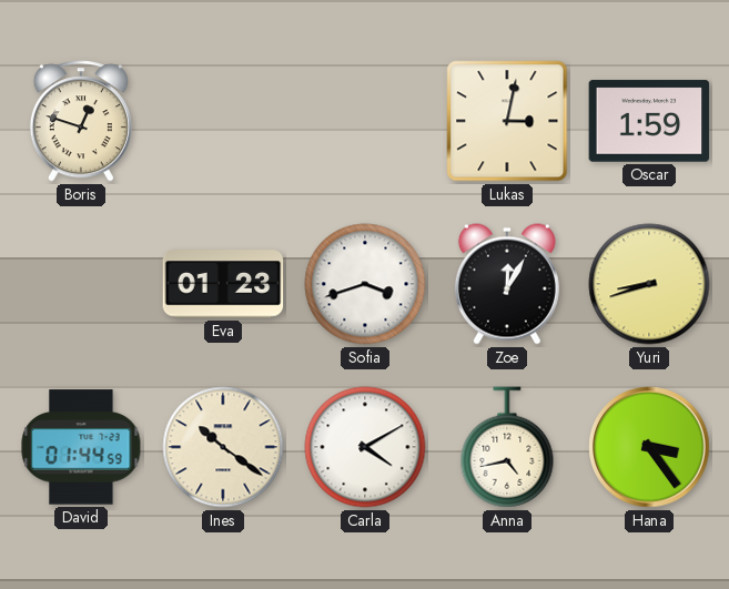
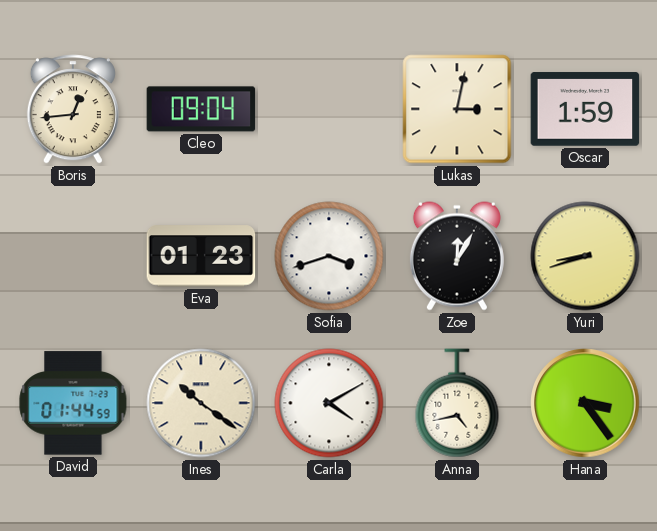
Boris: 12:48 -> 12:44
Cleo: none -> 09:04
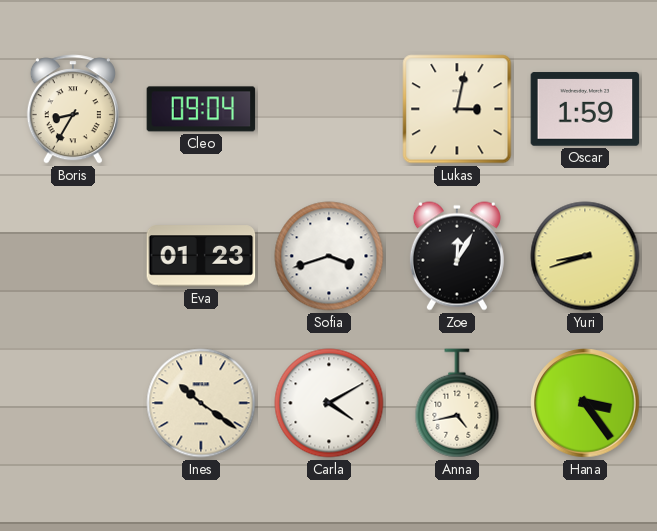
Boris: 12:44 -> 8:35
David: 01:44 -> none
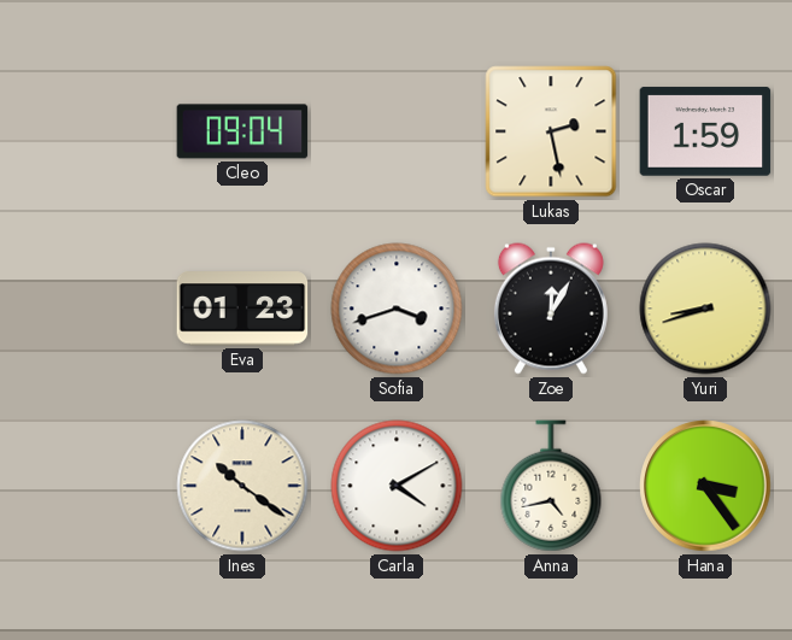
Boris: 8:35 -> none
Lukas: 3:02 -> 2:28
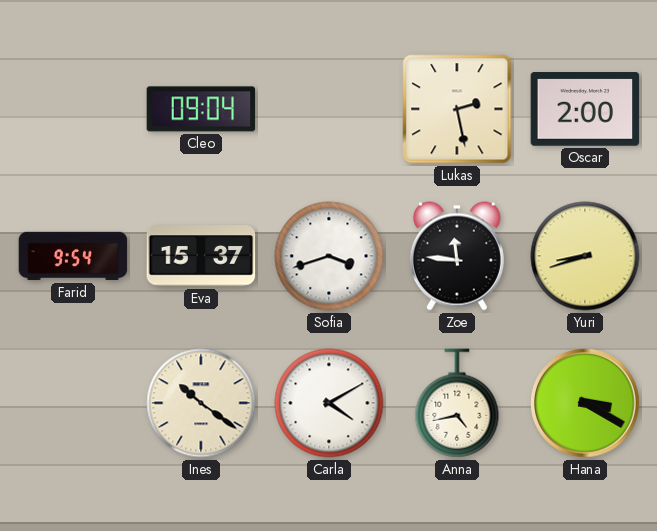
Oscar: 1:59 -> 2:00
Farid: none -> 9:54
Eva: 01:23 -> 15:37
Zoe: 12:05 -> 11:46
Hana: 3:24 -> 3:20
